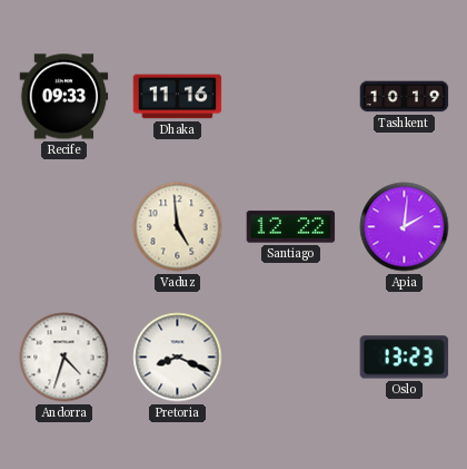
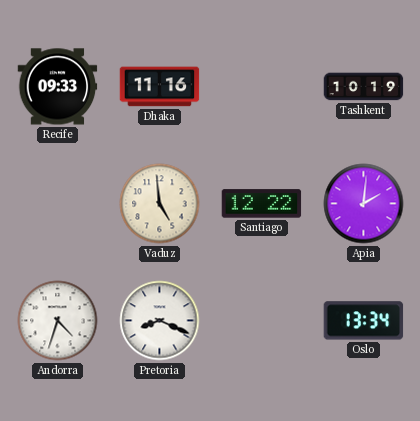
Oslo: 13:23 -> 13:34
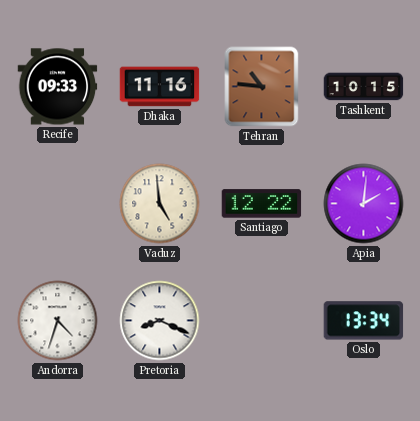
Tehran: none -> 10:46
Tashkent: 10:19 -> 10:15
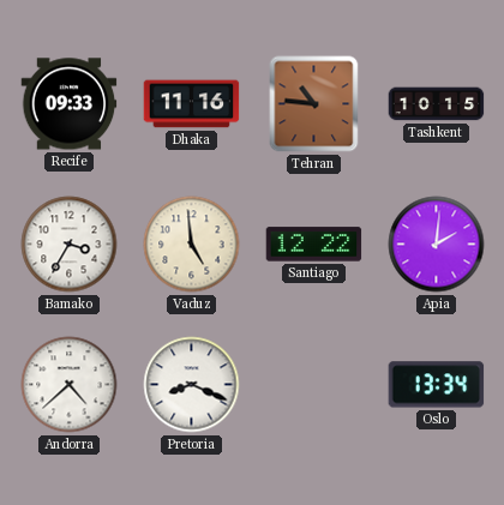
Bamako: none -> 3:35
Andorra: 4:33 -> 4:38
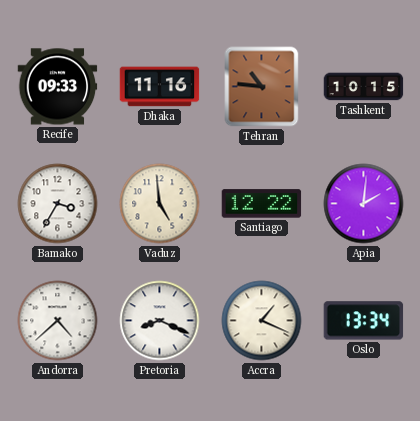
Accra: none -> 1:19
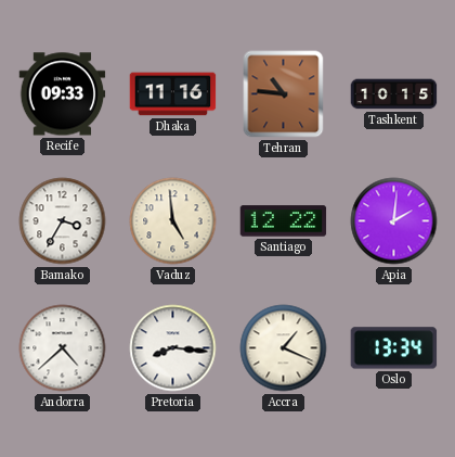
Pretoria: 8:19 -> 8:16
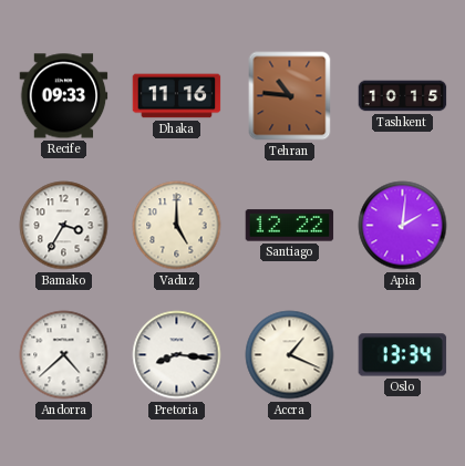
Vaduz: 4:59 -> 5:00
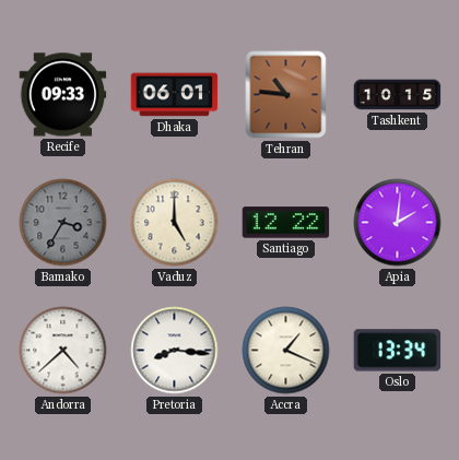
Dhaka: 11:16 -> 06:01
Bamako dial: white -> grey
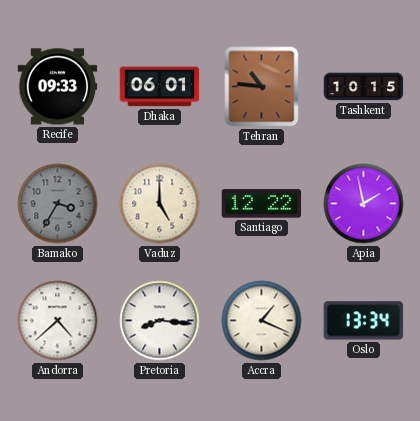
Apia: 2:01 -> 1:58
